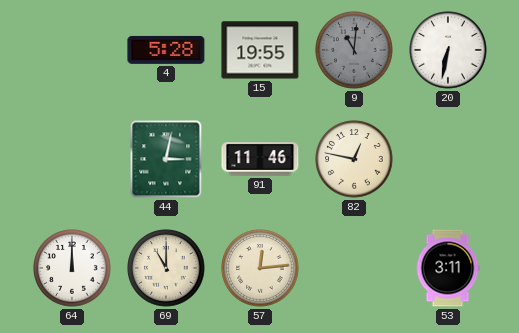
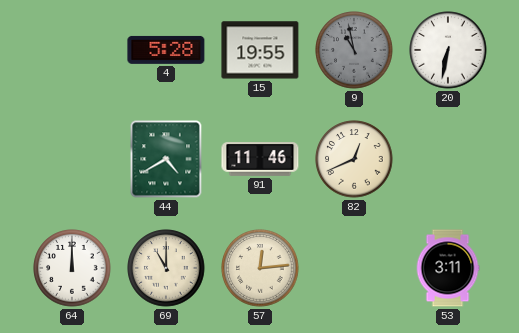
9: 11:01 -> 10:58
44: 3:02 -> 4:40
82: 12:47 -> 12:41
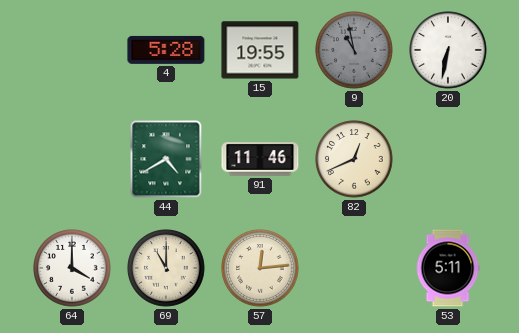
64: 12:00 -> 4:00
53: 3:11 -> 5:11
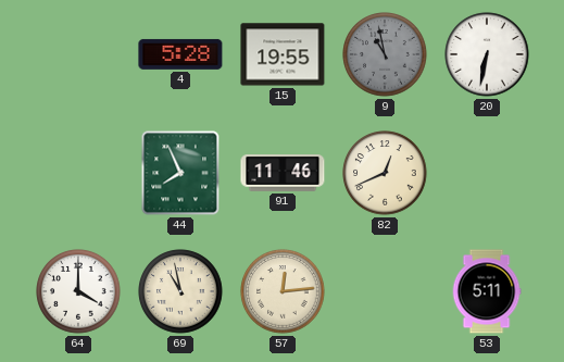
44: 4:40 -> 7:56
69: 11:00 -> 10:58
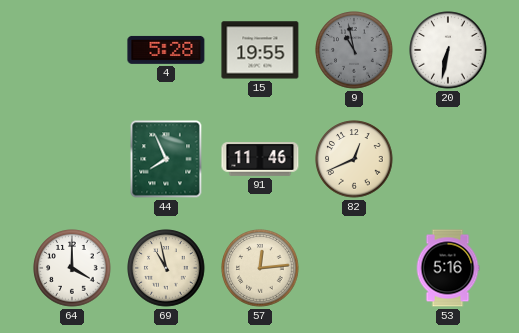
53: 5:11 -> 5:16
